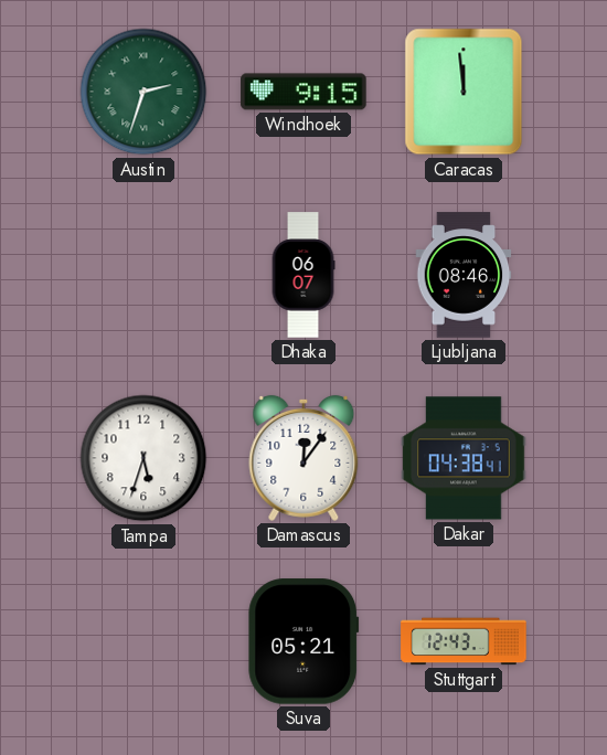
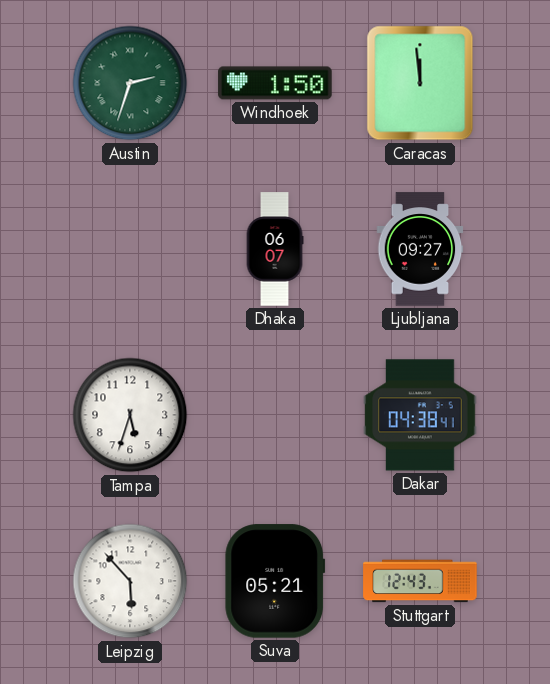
Windhoek: 9:15 -> 1:50
Ljubljana: 08:46 -> 09:27
Damascus: 12:06 -> none
Leipzig: none -> 5:53
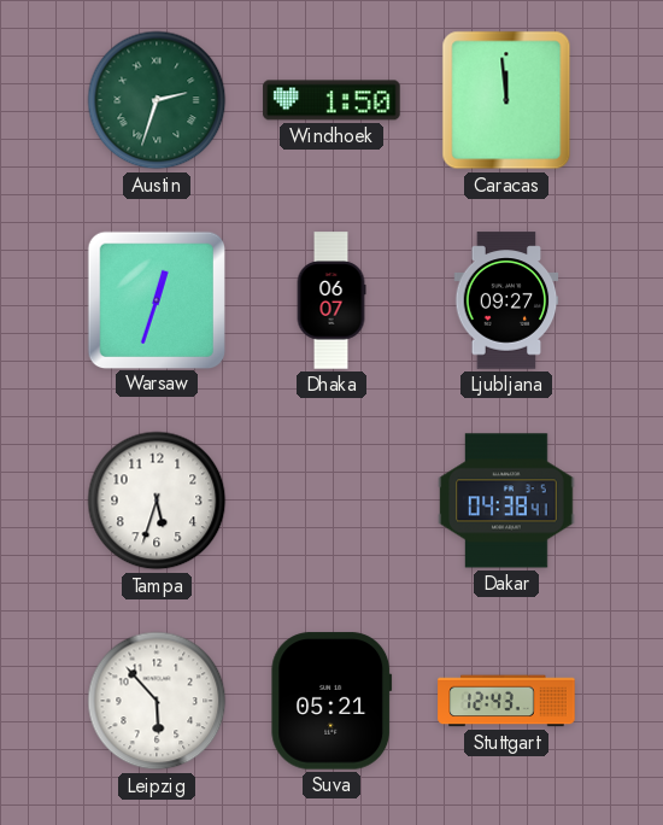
Warsaw: none -> 12:33
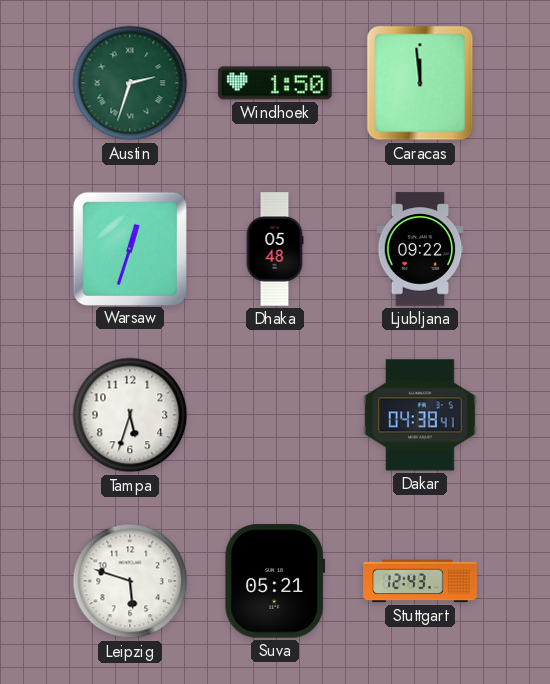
Dhaka: 06:07 -> 05:48
Ljubljana: 09:27 -> 09:22
Leipzig: 5:53 -> 5:48
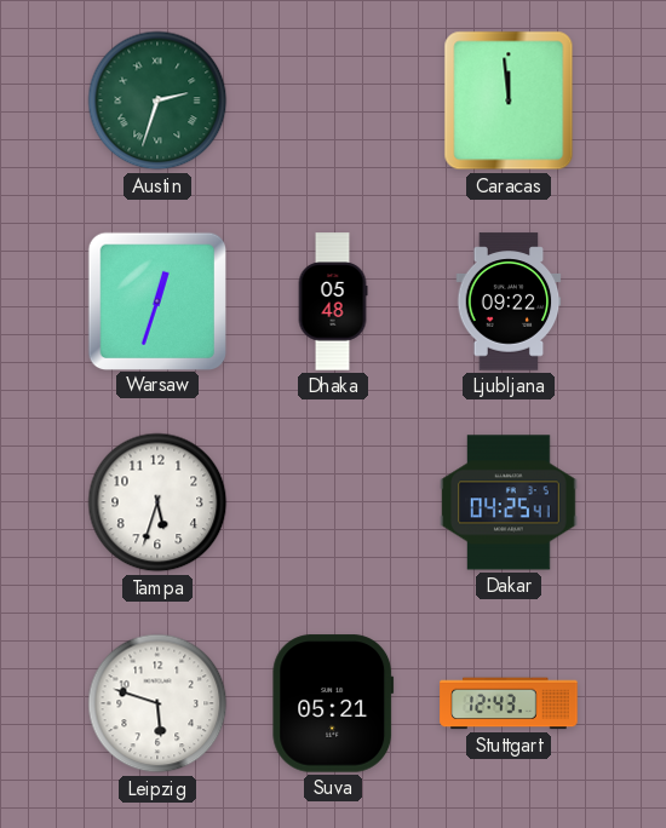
Windhoek: 1:50 -> none
Dakar: 04:38 -> 04:25
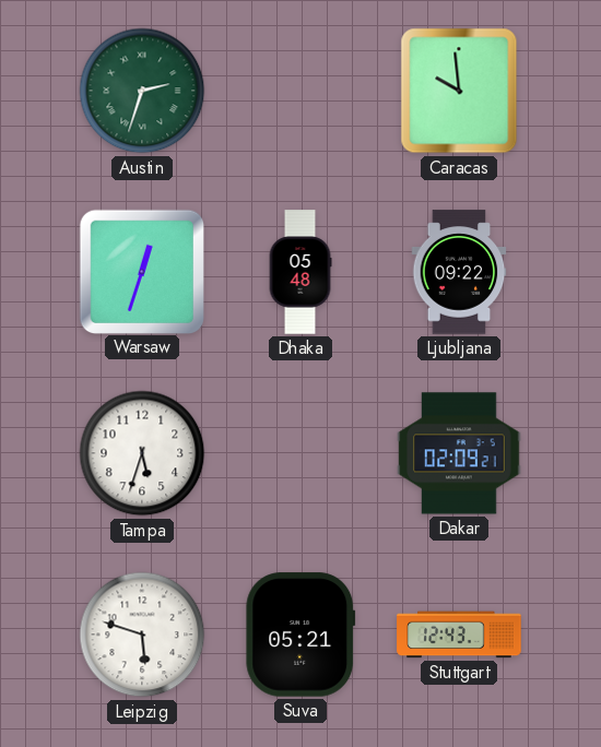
Caracas: 11:59 -> 9:59
Dakar: 04:25 -> 02:09
